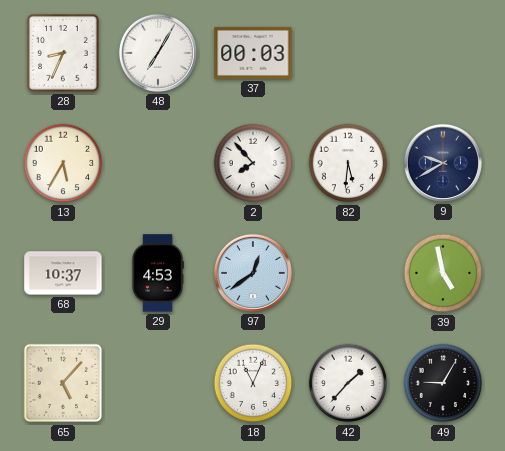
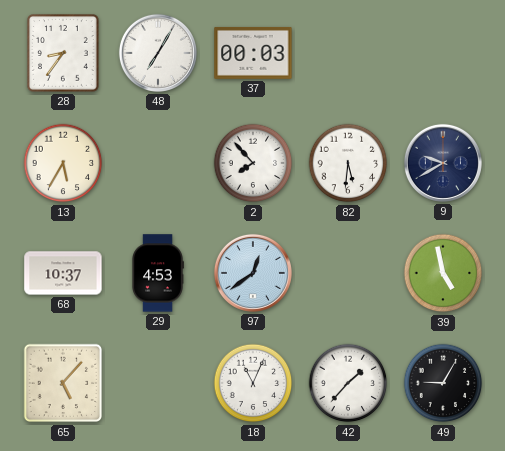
28: 8:34 -> 8:36
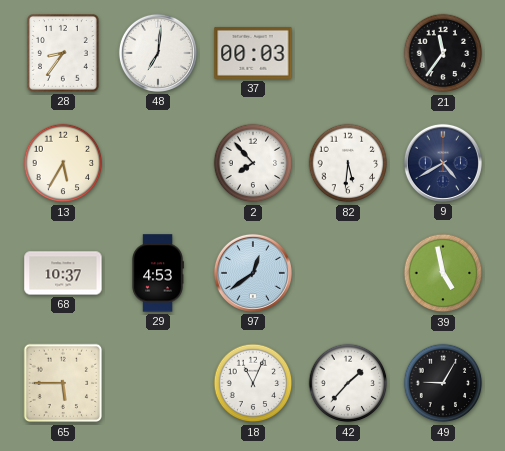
48: 7:05 -> 7:01
21: none -> 11:36
9: 9:40 -> 4:40
65: 5:07 -> 5:45
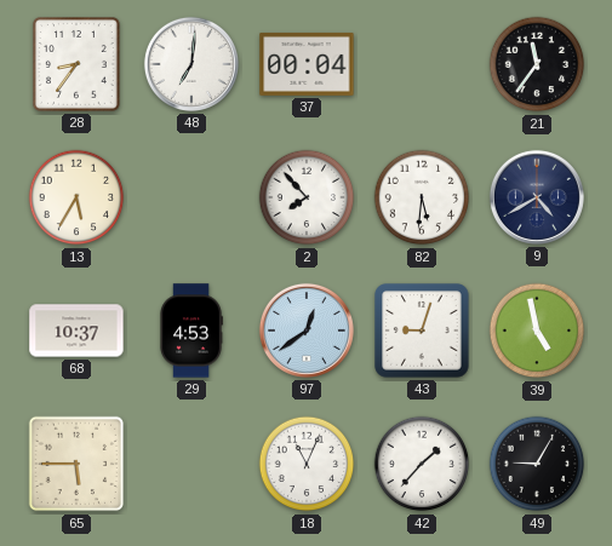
37: 00:03 -> 00:04
43: none -> 9:03
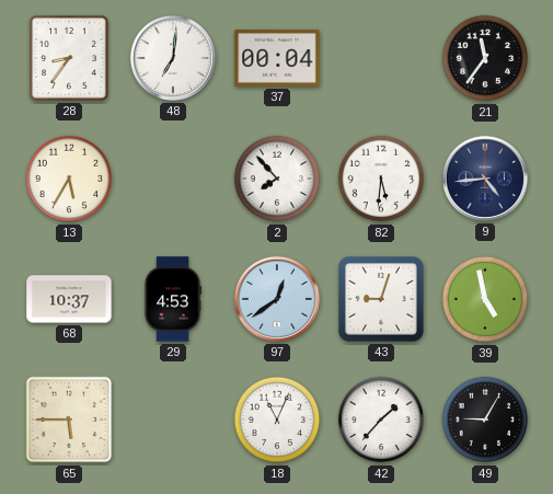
9: 4:40 -> 4:44
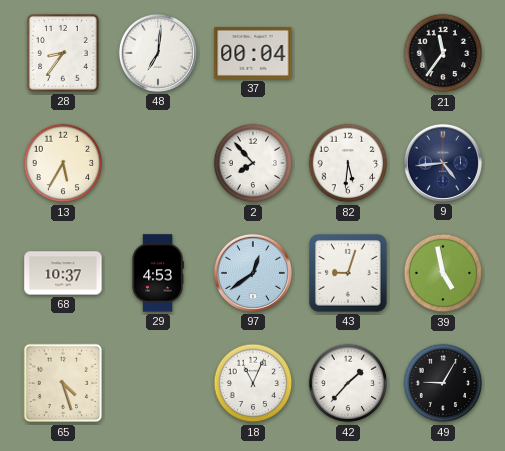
65: 5:45 -> 4:27
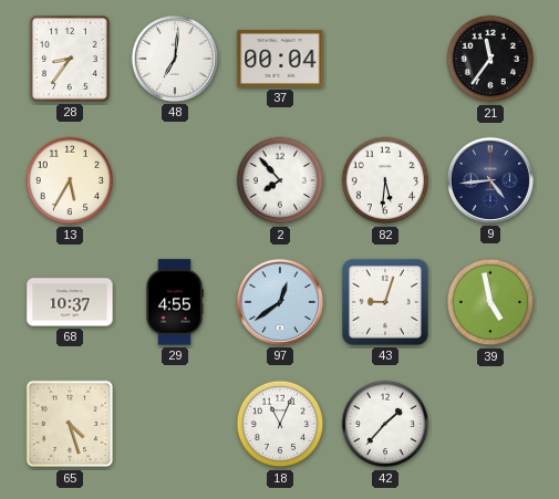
29: 4:53 -> 4:55
49: 9:05 -> none
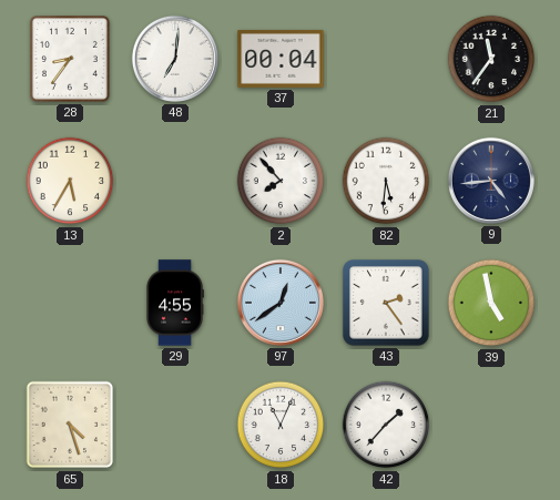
68: 10:37 -> none
43: 9:03 -> 2:24
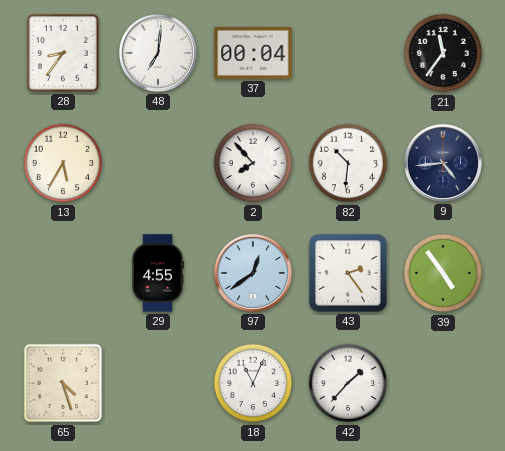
82: 5:31 -> 10:31
39: 4:58 -> 4:54
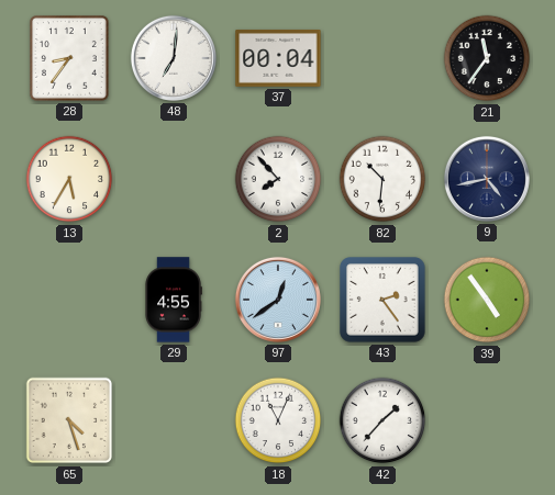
9: 4:44 -> 4:43
